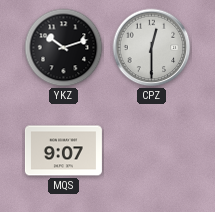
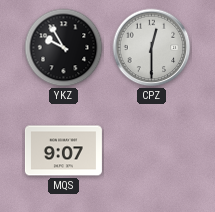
YKZ: 10:12 -> 9:55
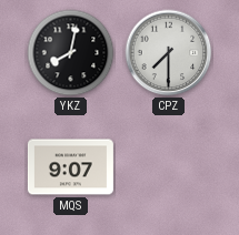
YKZ: 9:55 -> 8:02
CPZ: 12:30 -> 7:30
